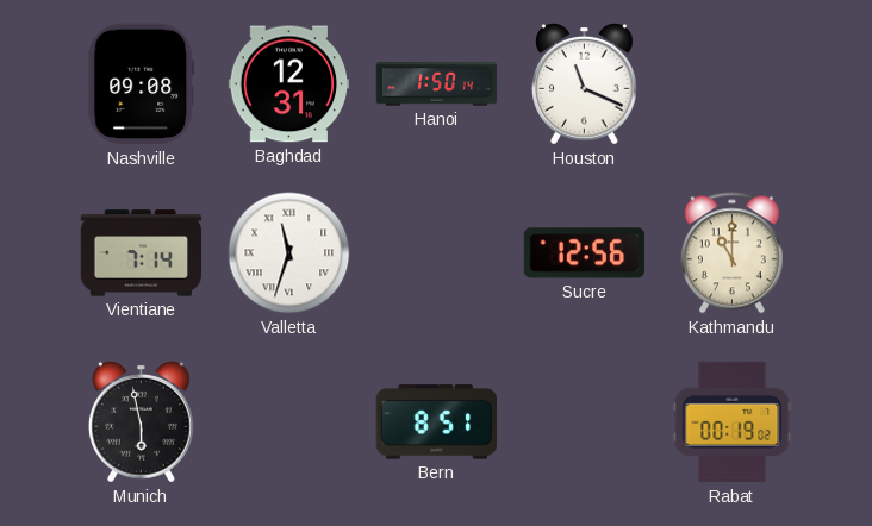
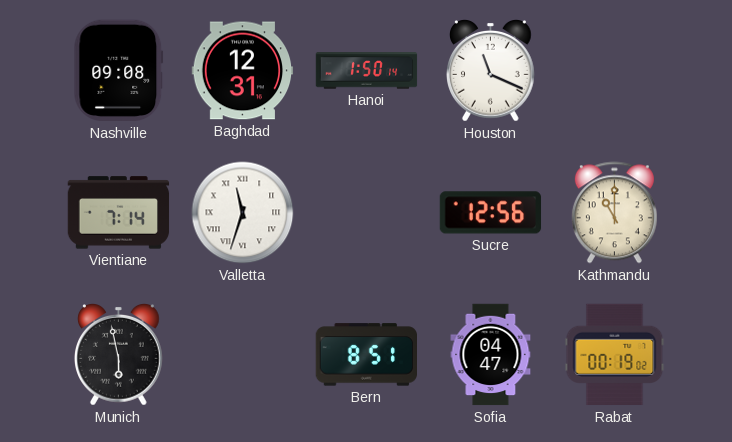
Sofia: none -> 04:47
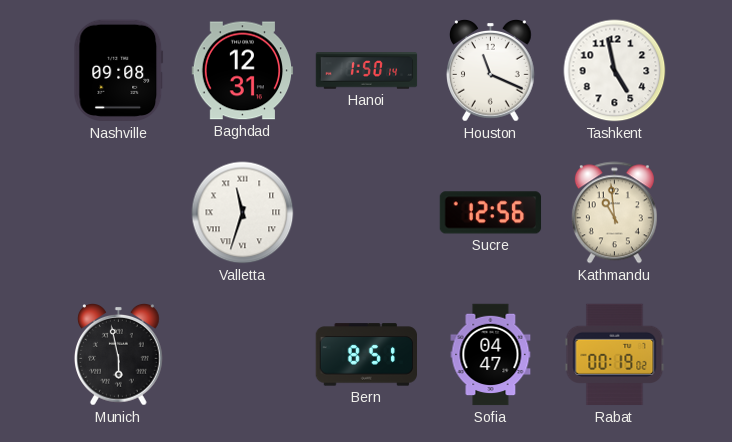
Tashkent: none -> 4:58
Vientiane: 7:14 -> none
Kathmandu: 11:00 -> 10:59
